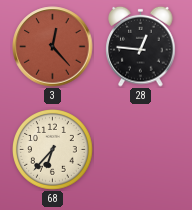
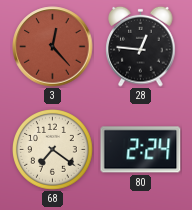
68: 6:37 -> 7:21
80: none -> 2:24
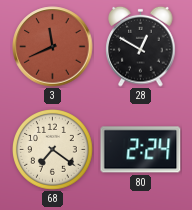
3: 12:23 -> 11:41
28: 12:46 -> 12:50
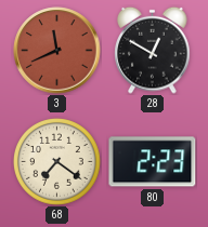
80: 2:24 -> 2:23
